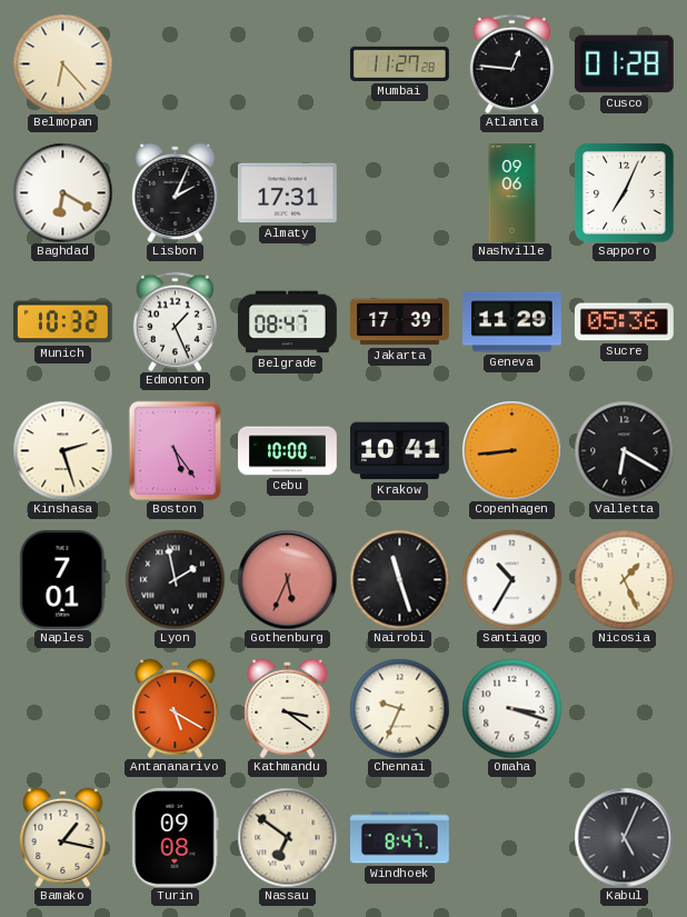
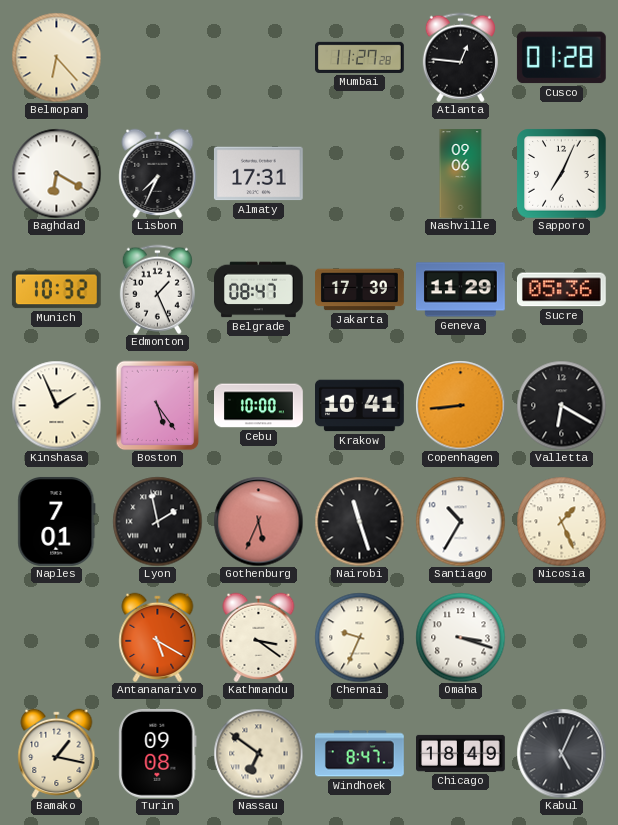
Lisbon: 2:04 -> 7:34
Kinshasa: 2:27 -> 1:56
Chicago: none -> 18:49
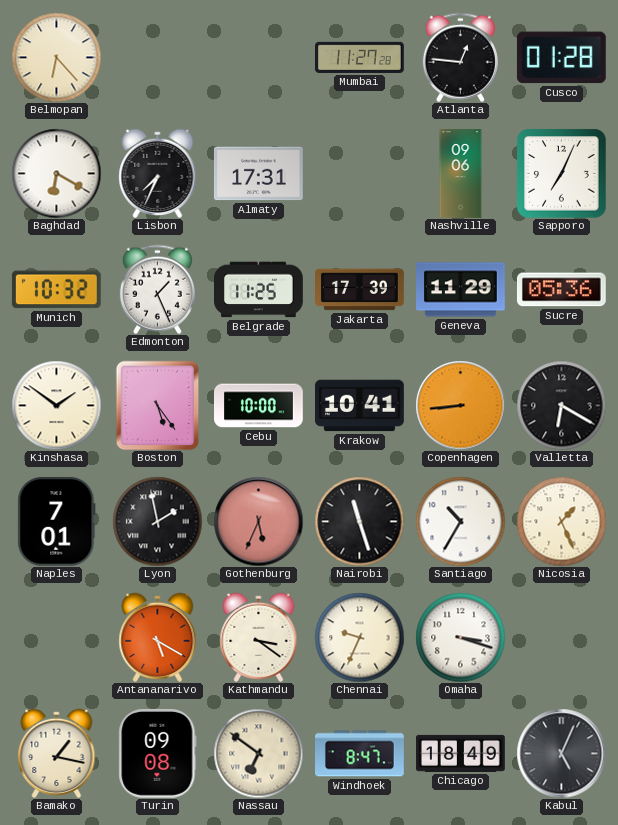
Belgrade: 08:47 -> 11:25
Kinshasa: 1:56 -> 1:51
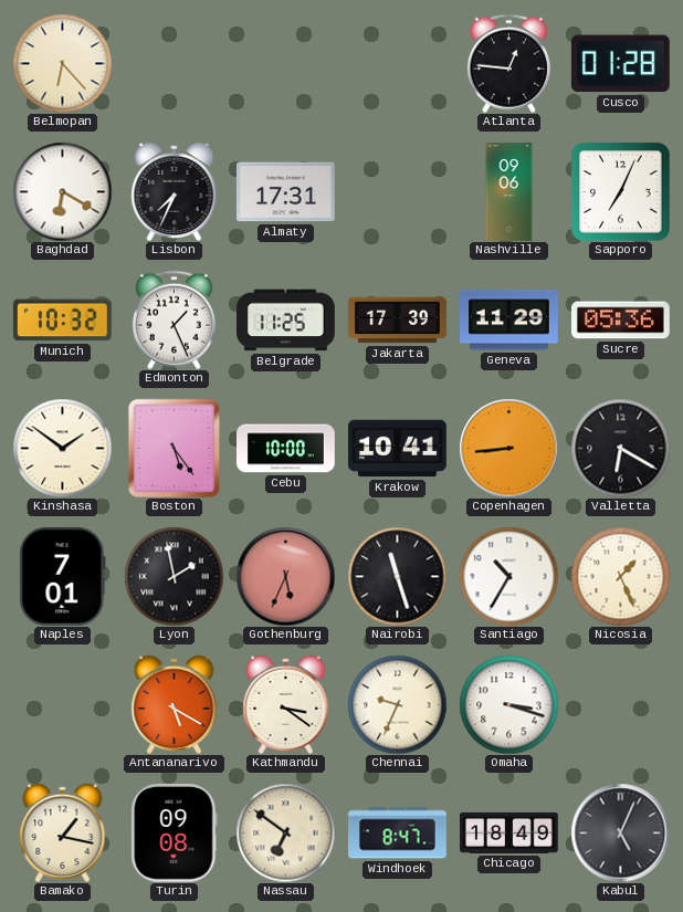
Mumbai: 11:27 -> none
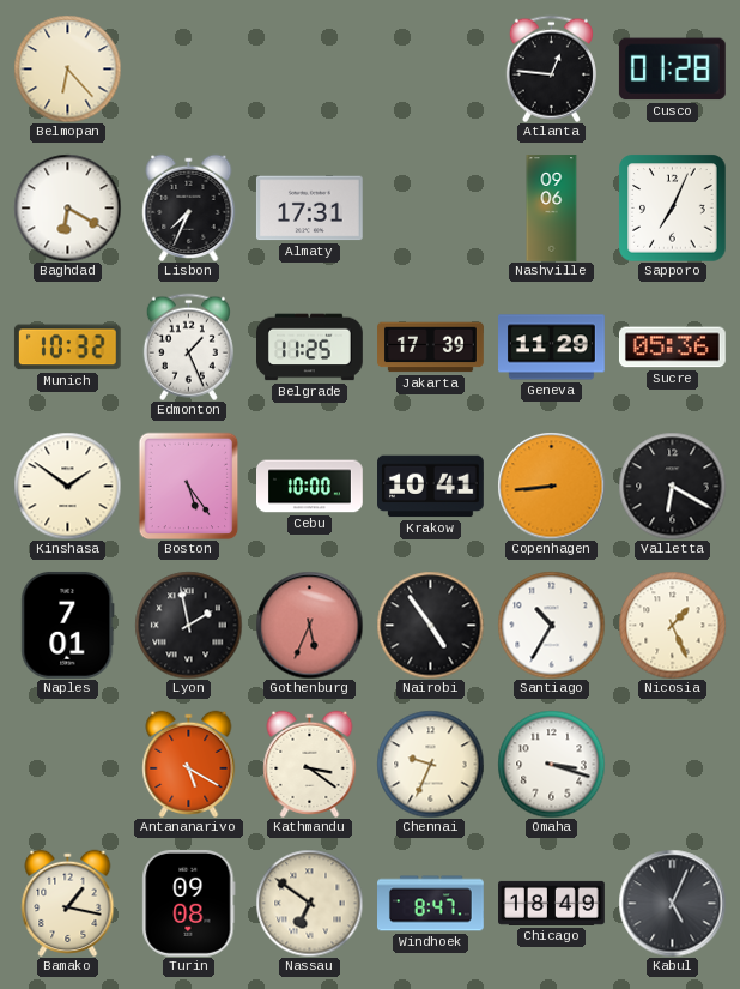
Nairobi: 11:27 -> 4:54
